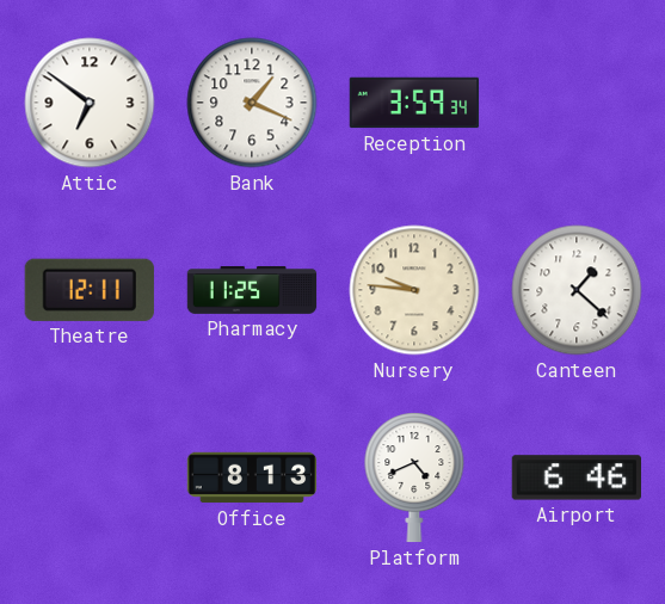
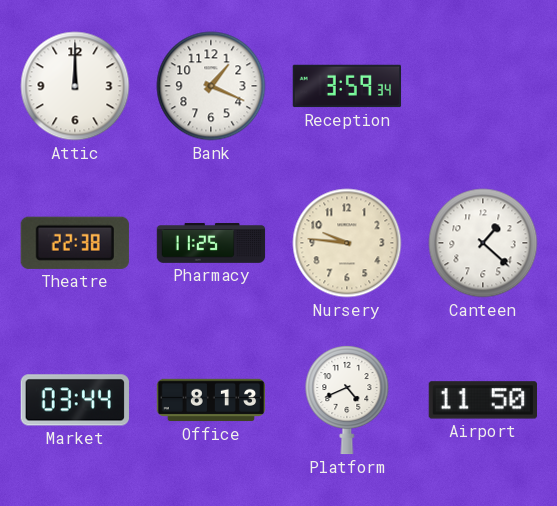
Attic: 6:51 -> 12:00
Theatre: 12:11 -> 22:38
Market: none -> 03:44
Airport: 6:46 -> 11:50
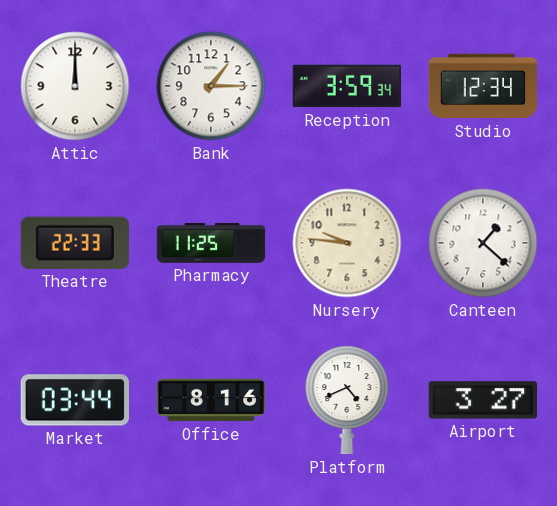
Bank: 1:19 -> 1:15
Studio: none -> 12:34
Theatre: 22:38 -> 22:33
Office: 8:13 -> 8:16
Airport: 11:50 -> 3:27
